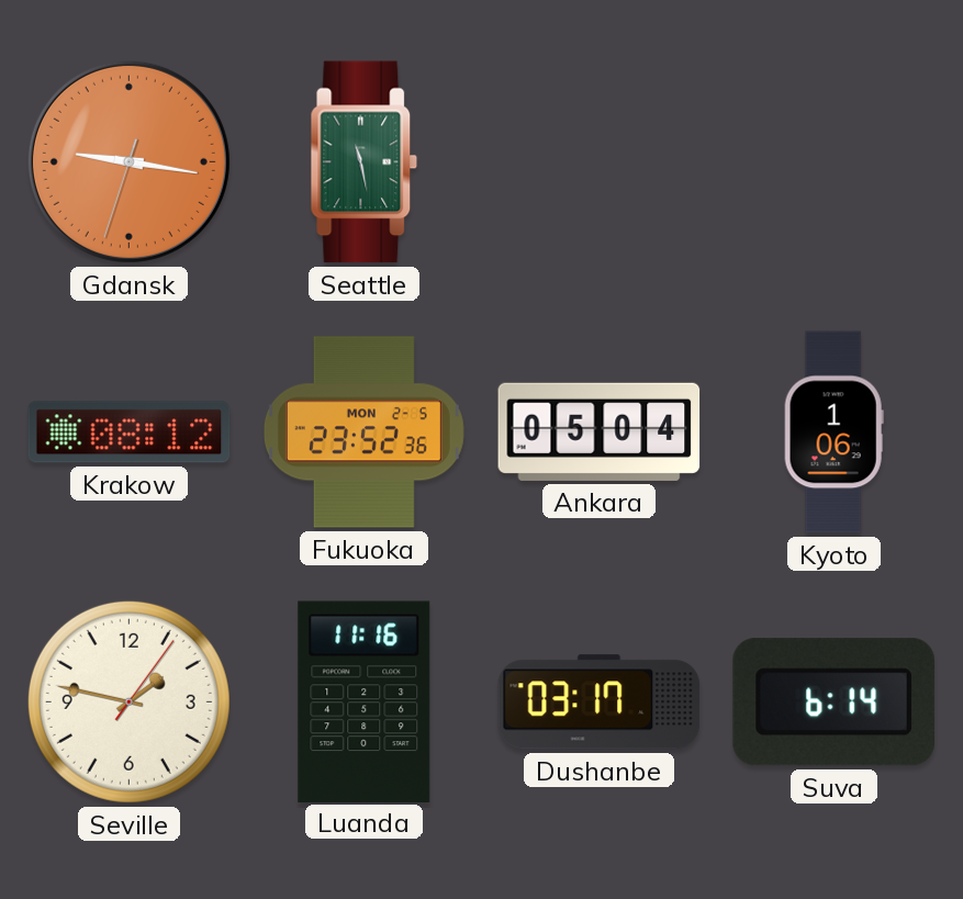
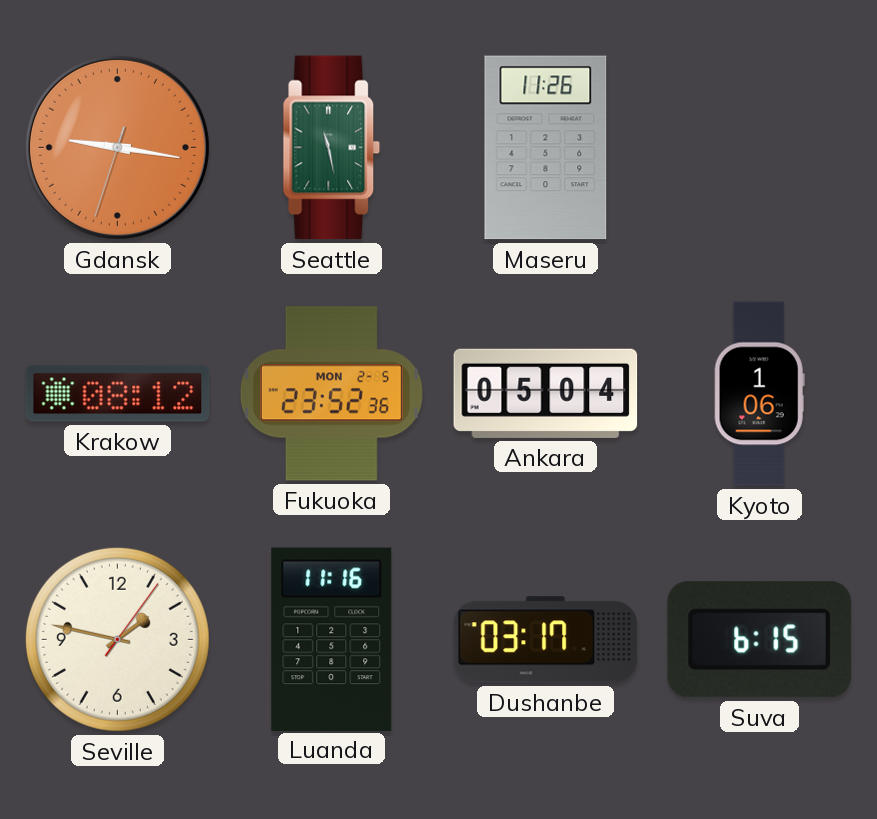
Maseru: none -> 11:26
Suva: 6:14 -> 6:15
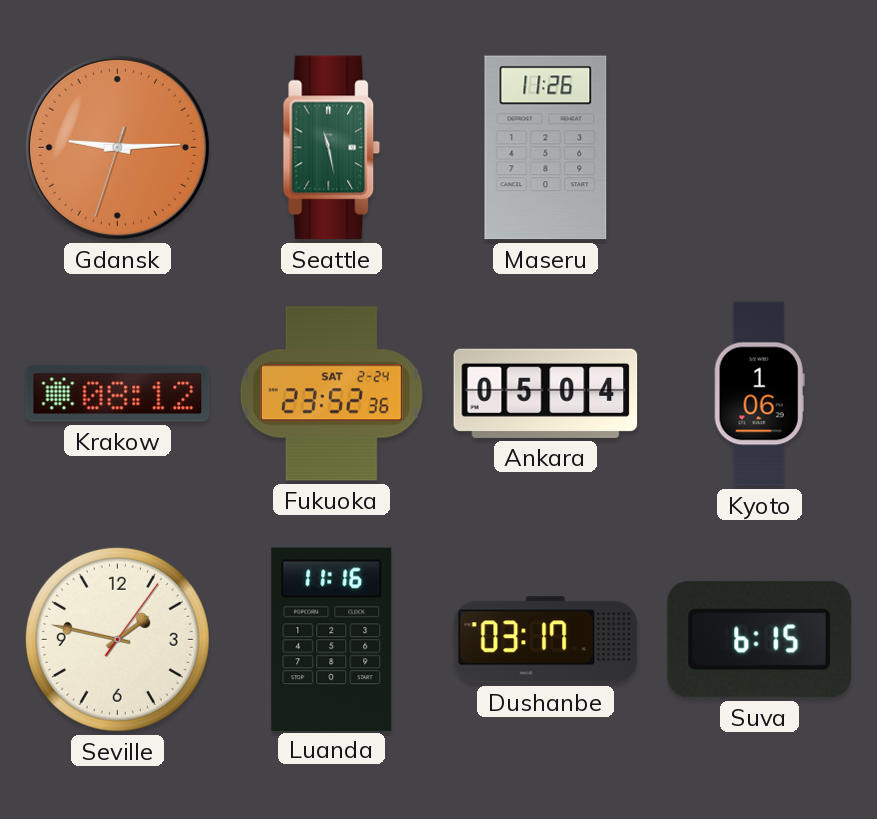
Gdansk: 9:16 -> 9:14
Fukuoka date: MON 2-5 -> SAT 2-24
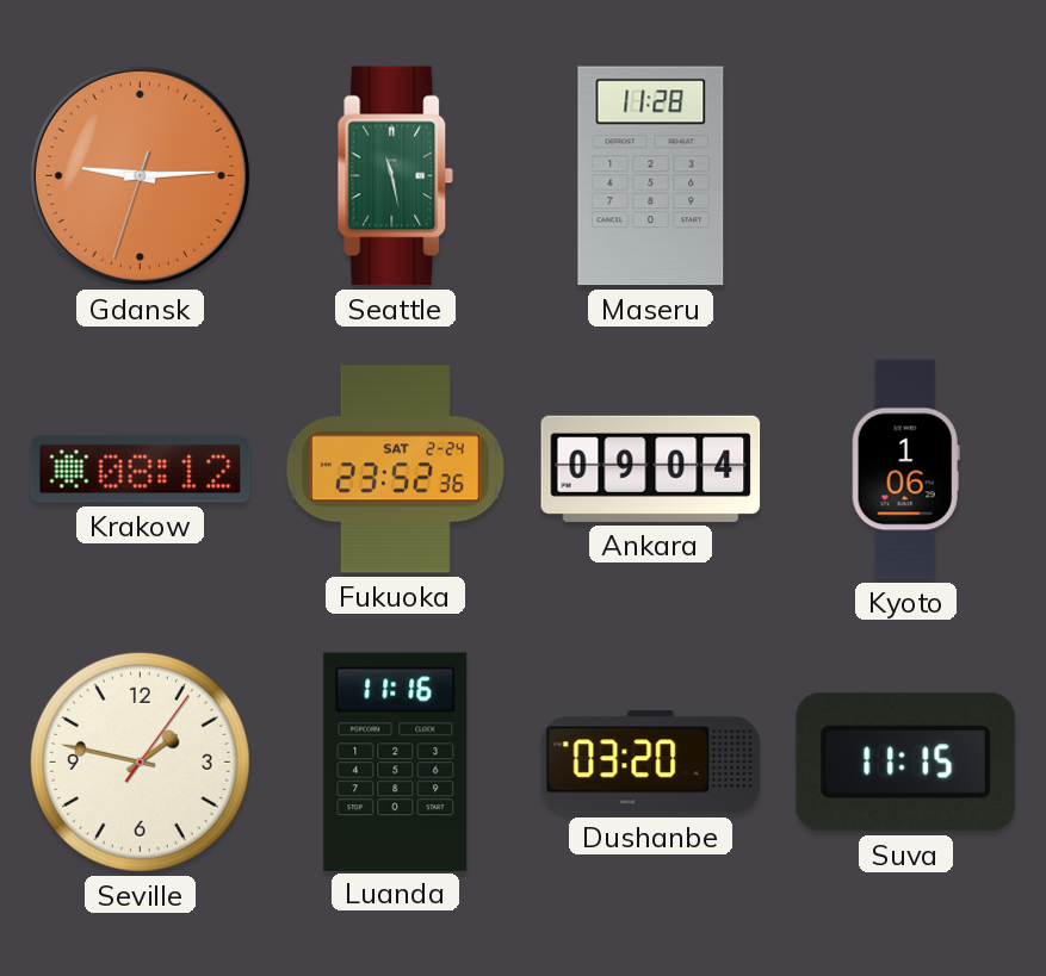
Maseru: 11:26 -> 11:28
Ankara: 05:04 -> 09:04
Dushanbe: 03:17 -> 03:20
Suva: 6:15 -> 11:15
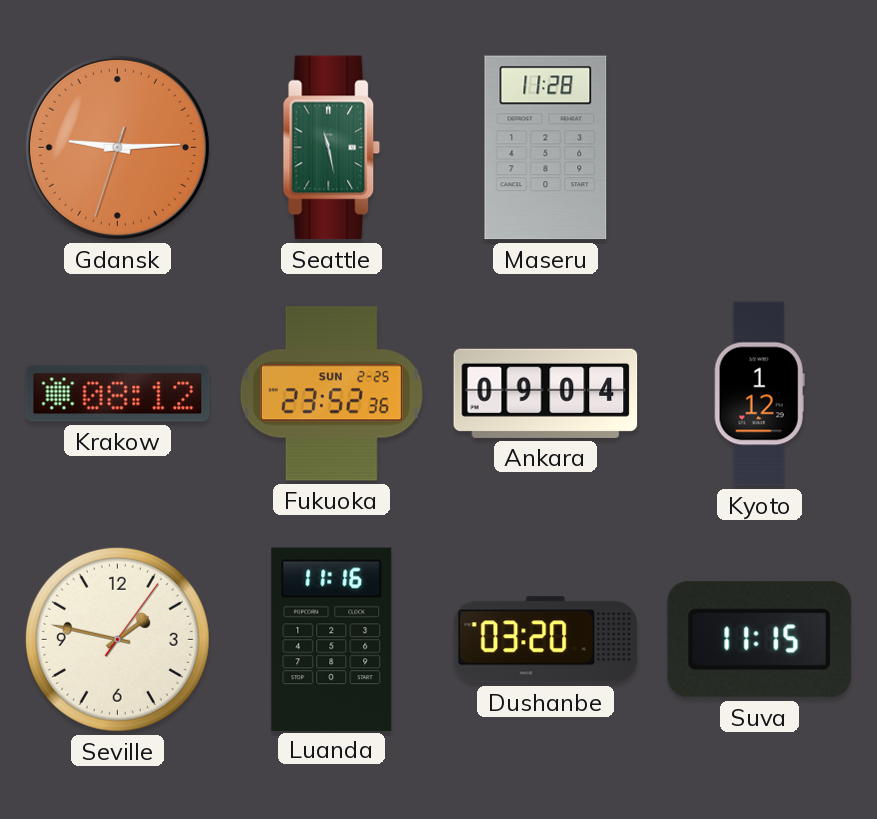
Fukuoka date: SAT 2-24 -> SUN 2-25
Kyoto: 1:06 -> 1:12
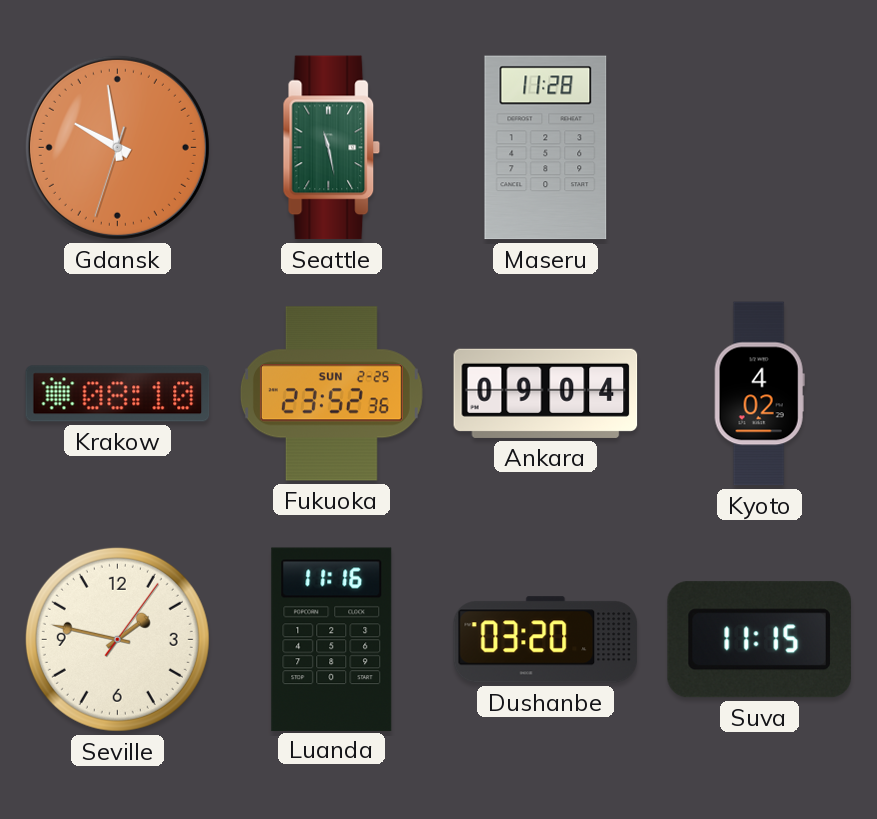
Gdansk: 9:14 -> 9:58
Krakow: 08:12 -> 08:10
Kyoto: 1:12 -> 4:02
